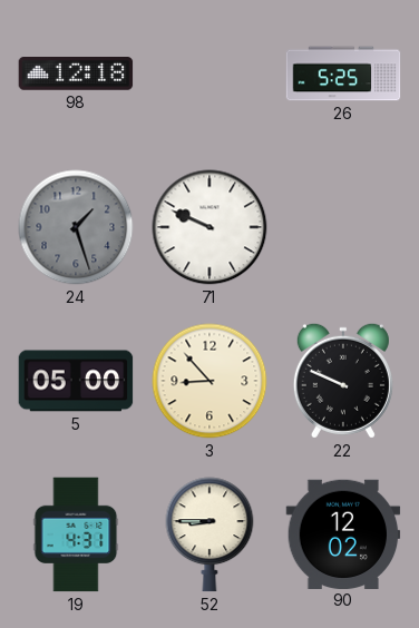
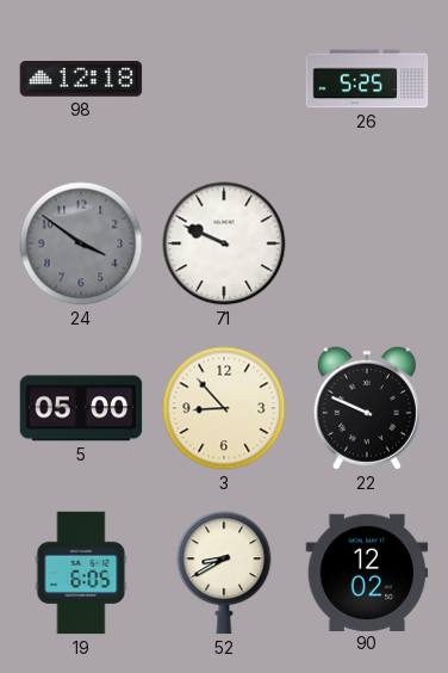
24: 1:27 -> 3:51
19: 4:31 -> 6:05
52: 8:45 -> 8:40
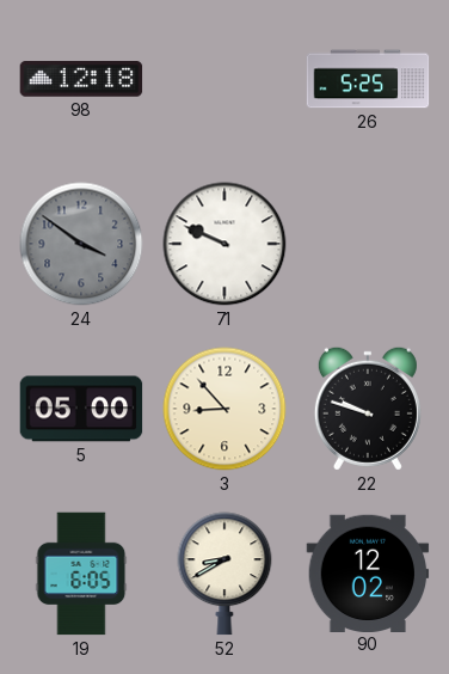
22: 9:49 -> 9:48
